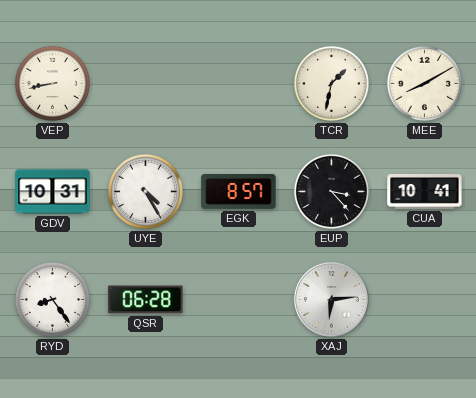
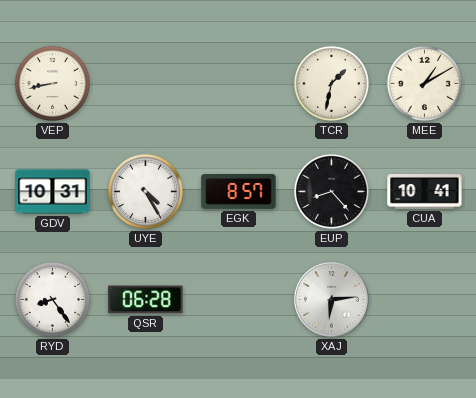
MEE: 8:10 -> 1:10
EUP: 3:23 -> 8:23
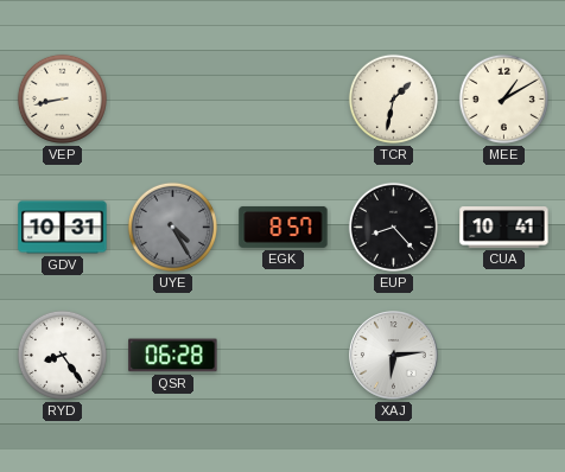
UYE dial: white -> grey
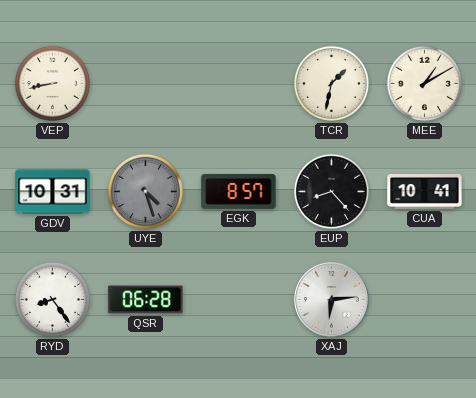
UYE: 4:25 -> 4:27
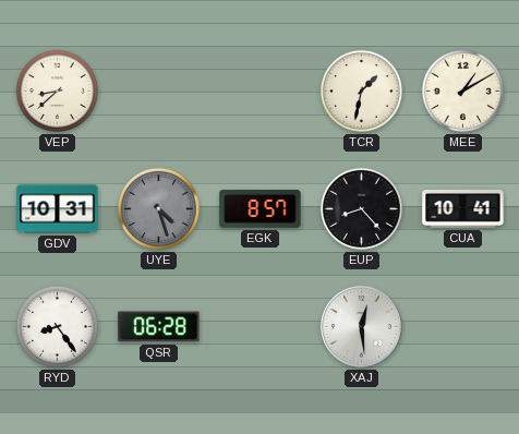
VEP: 8:43 -> 8:38
XAJ: 6:14 -> 12:29
